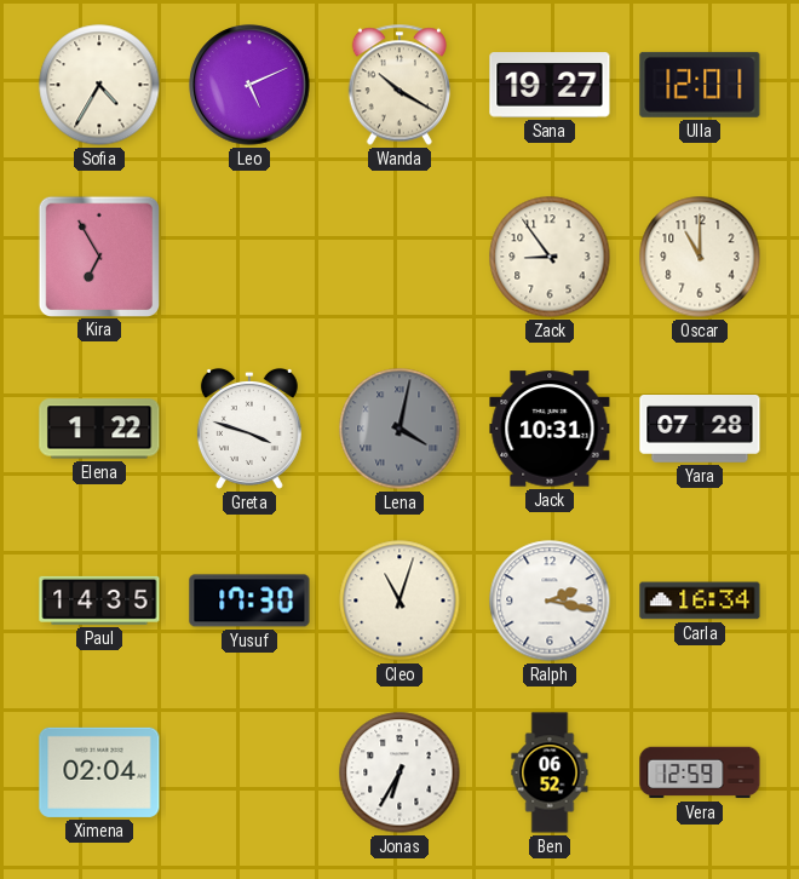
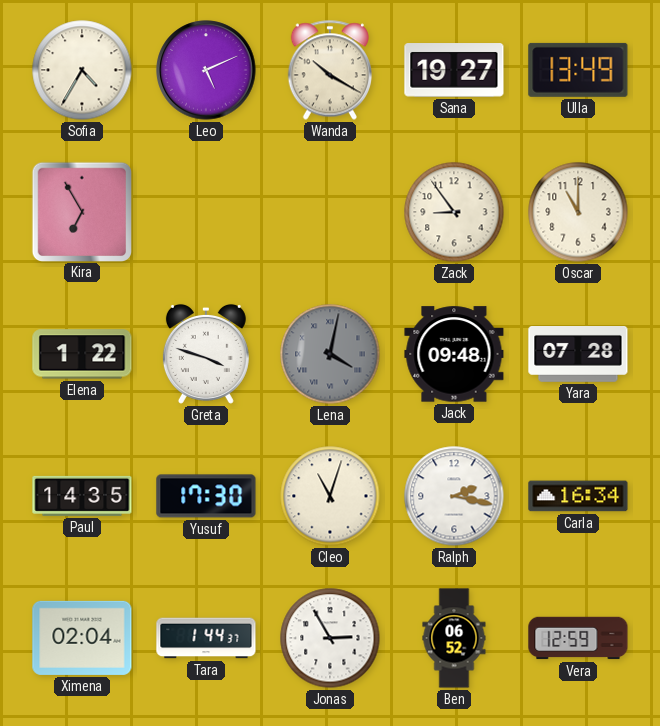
Ulla: 12:01 -> 13:49
Jack: 10:31 -> 09:48
Tara: none -> 1:44
Jonas: 6:35 -> 2:55
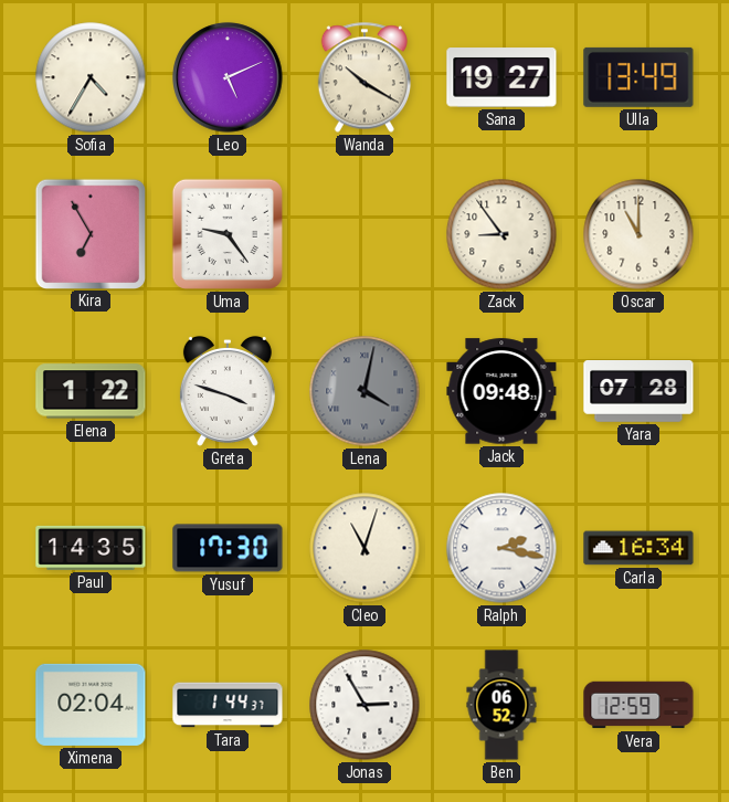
Uma: none -> 9:24
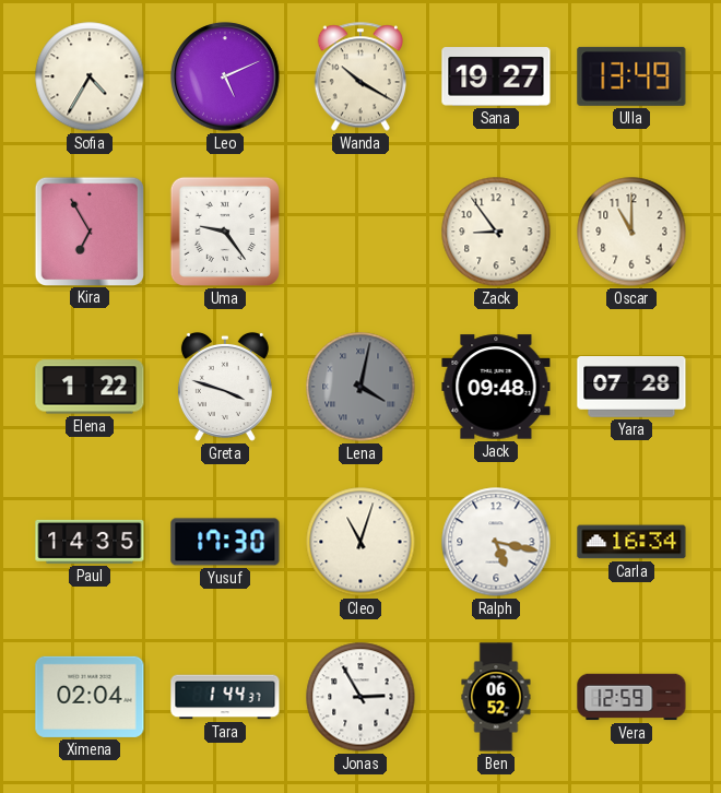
Ralph: 2:17 -> 5:17
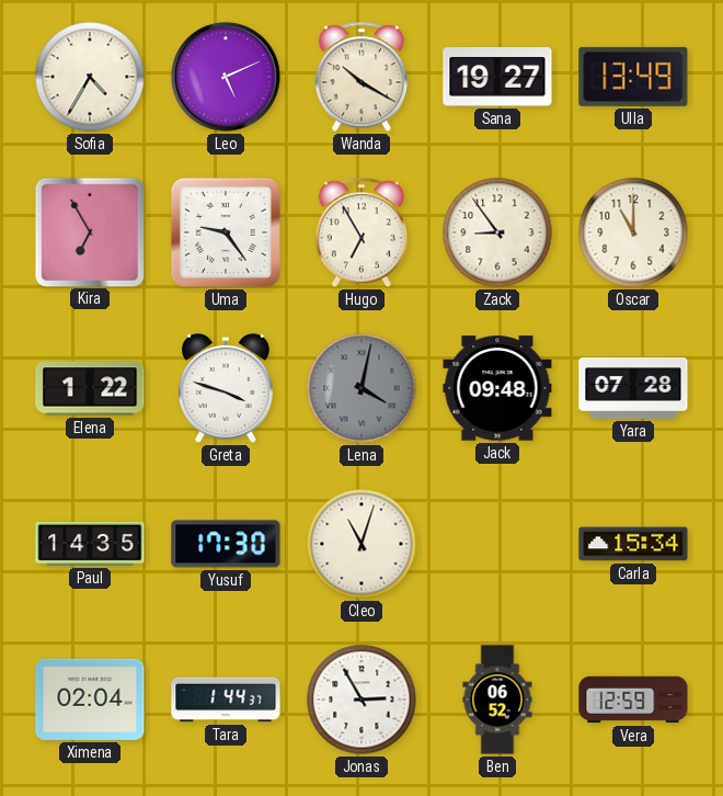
Hugo: none -> 6:55
Ralph: 5:17 -> none
Carla: 16:34 -> 15:34
